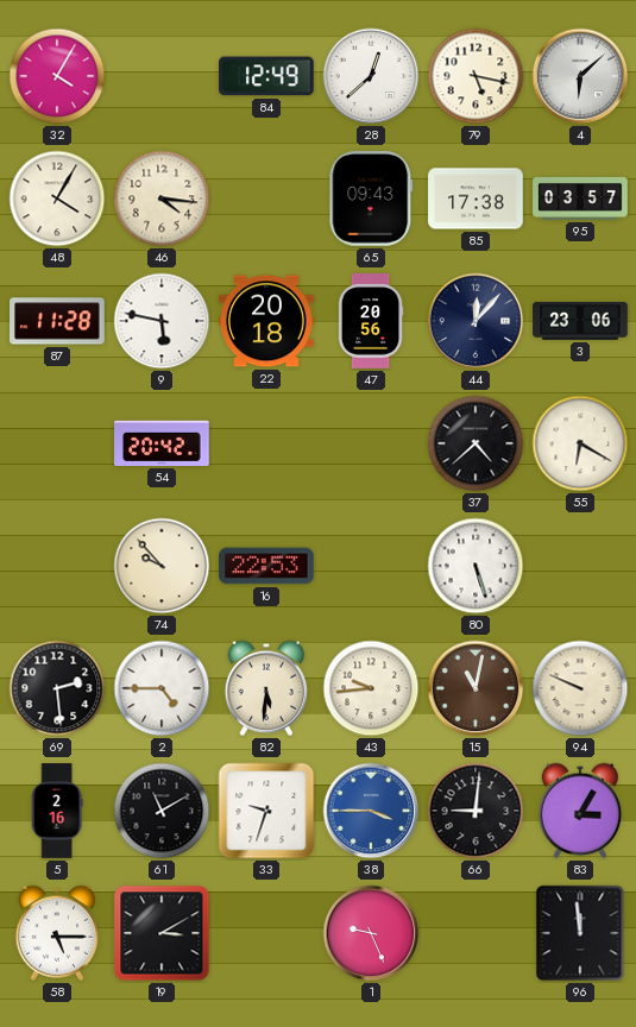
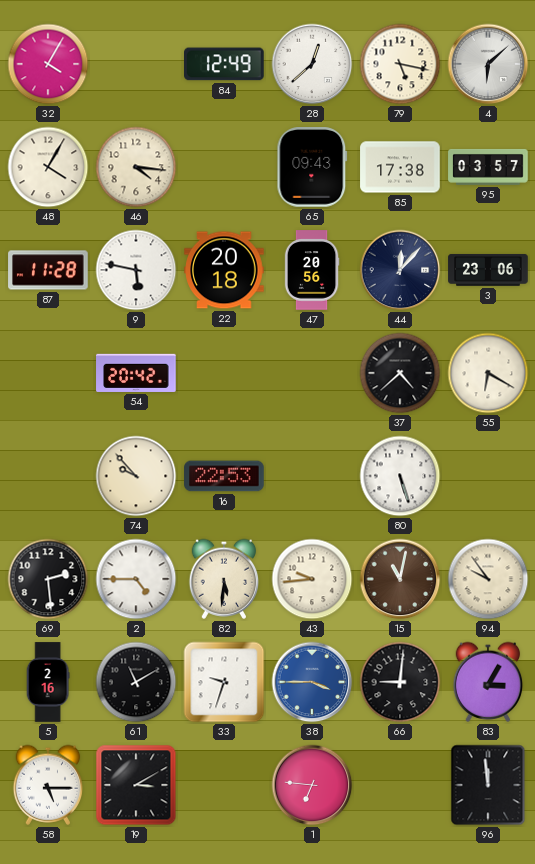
94: 9:49 -> 9:54
1: 9:26 -> 6:46
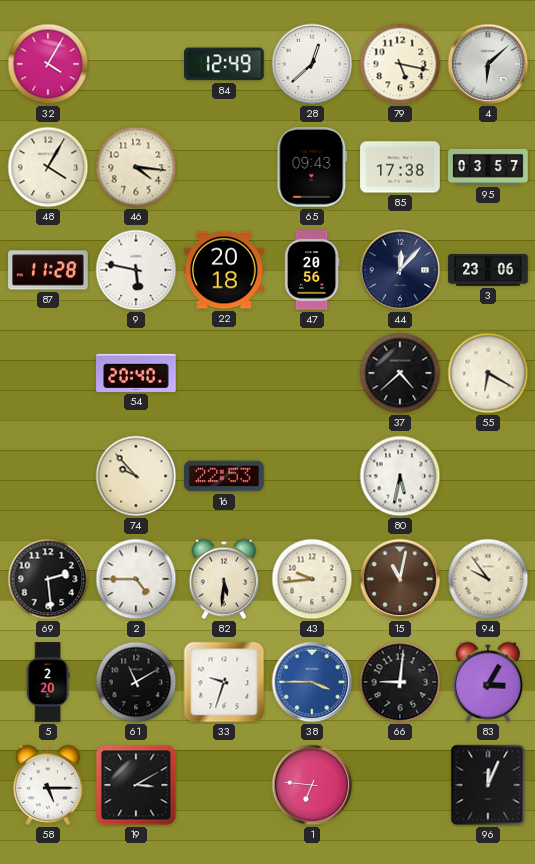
54: 20:42 -> 20:40
80: 5:27 -> 5:32
5: 2:16 -> 2:20
96: 11:59 -> 12:04
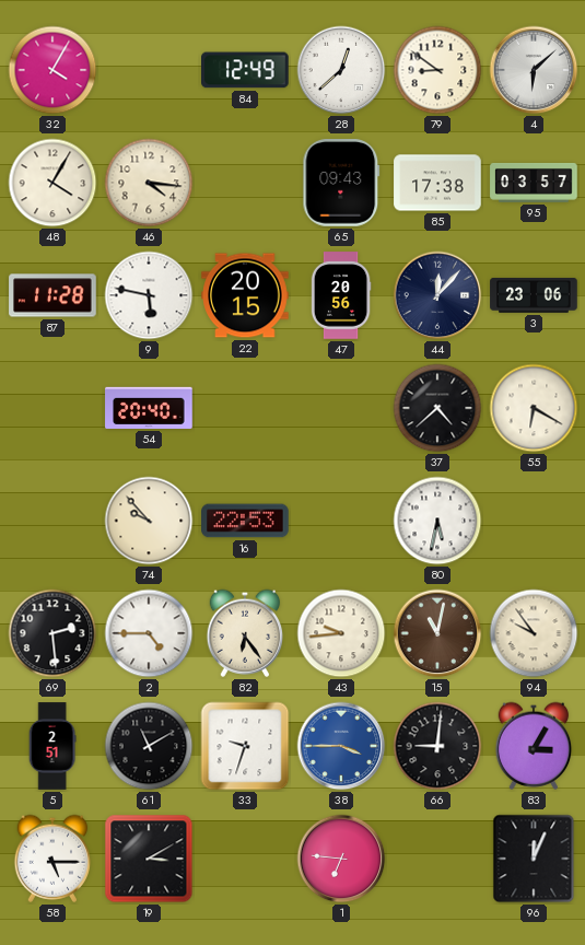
79: 5:17 -> 8:51
22: 20:18 -> 20:15
82: 5:31 -> 6:24
5: 2:20 -> 2:51
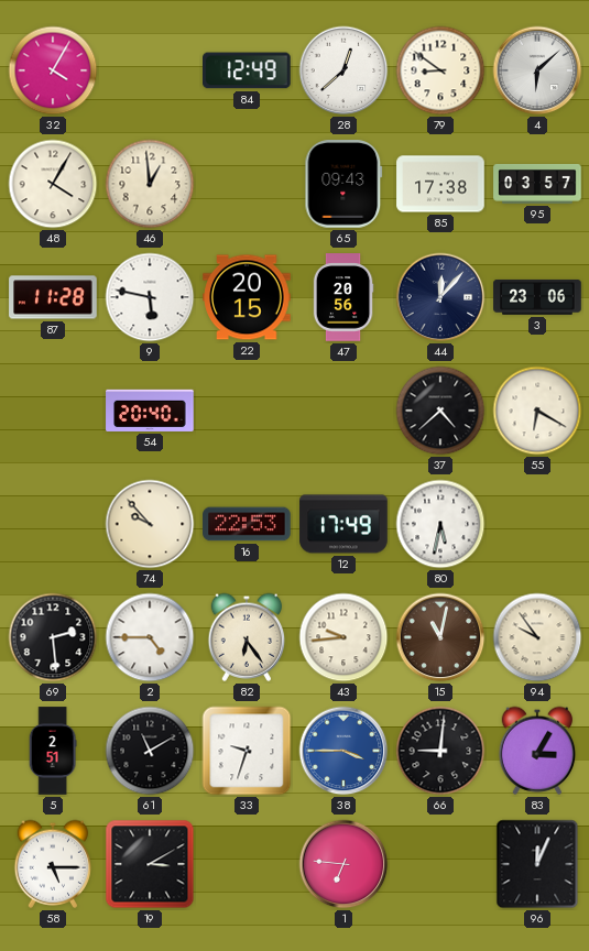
46: 4:16 -> 12:59
12: none -> 17:49
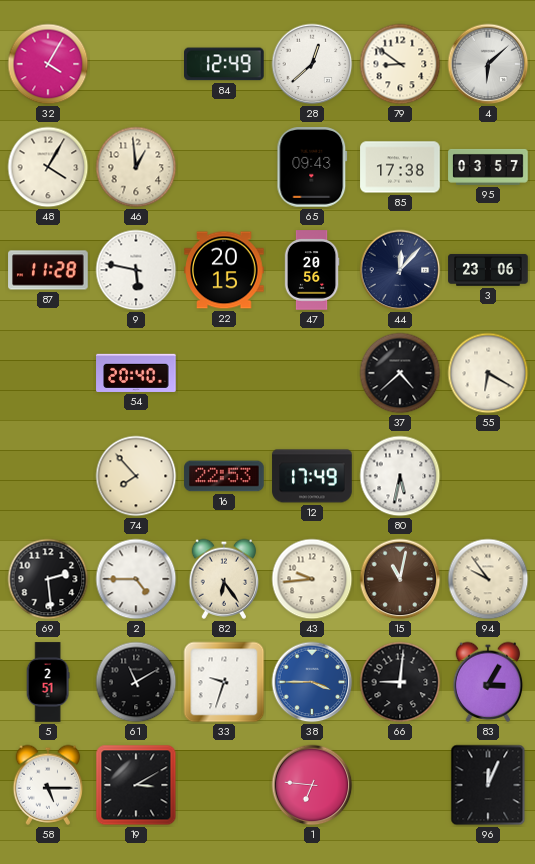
74: 9:53 -> 7:53
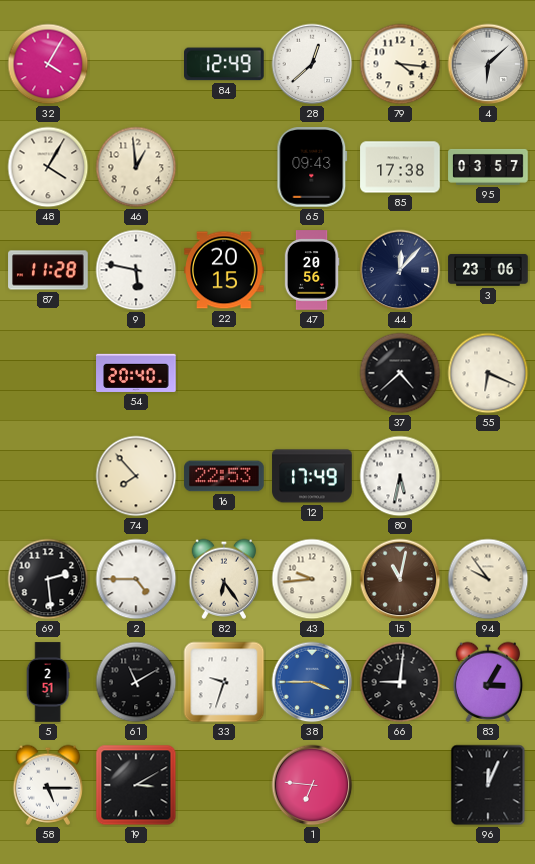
79: 8:51 -> 4:16
55: 6:20 -> 6:19
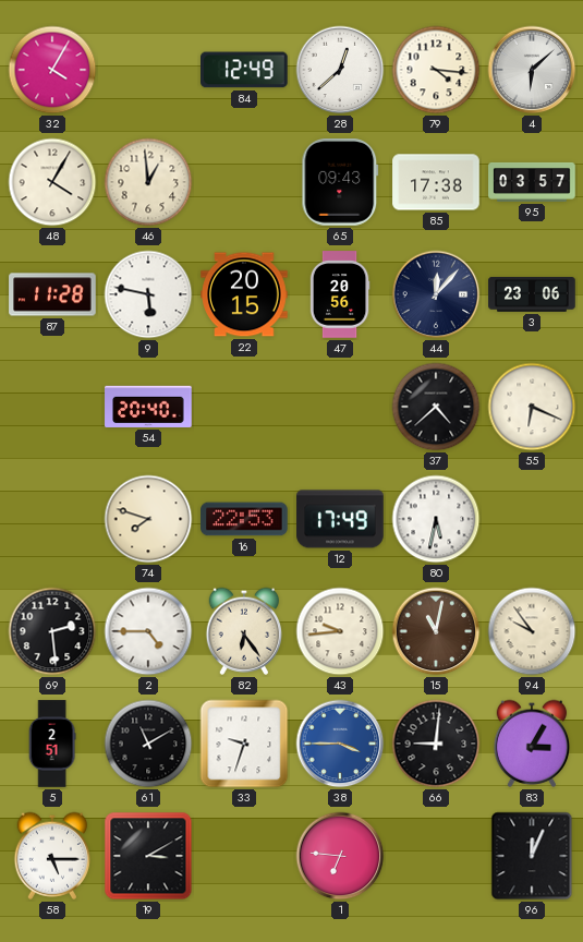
74: 7:53 -> 7:48
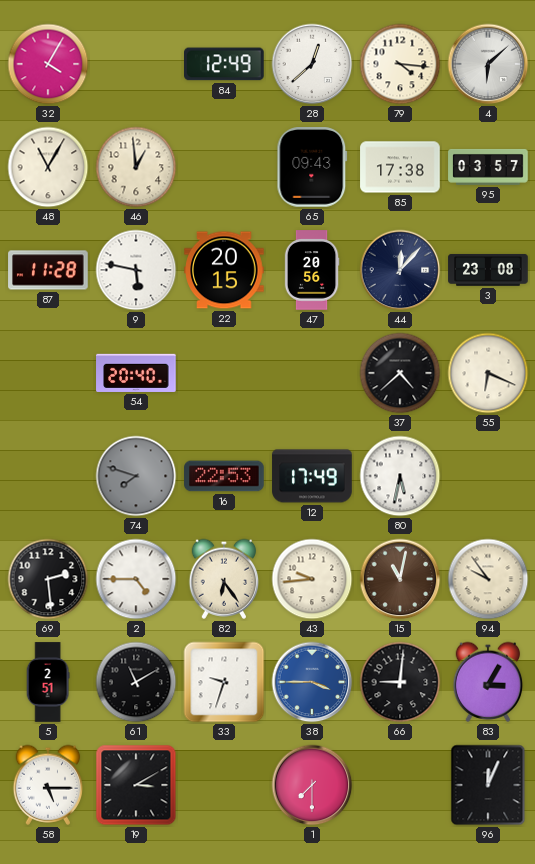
48: 4:05 -> 11:05
3: 23:06 -> 23:08
74 dial: cream -> grey
1: 6:46 -> 7:30
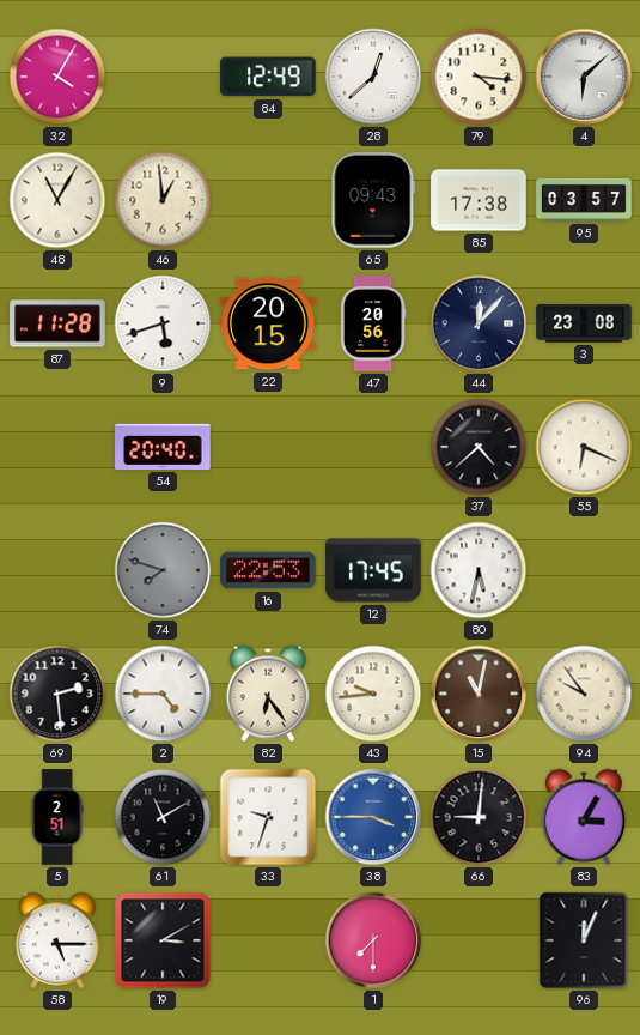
9: 5:47 -> 5:42
12: 17:49 -> 17:45
